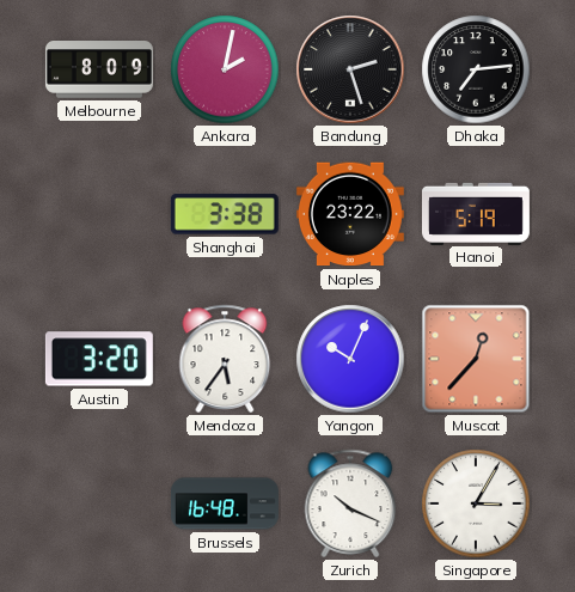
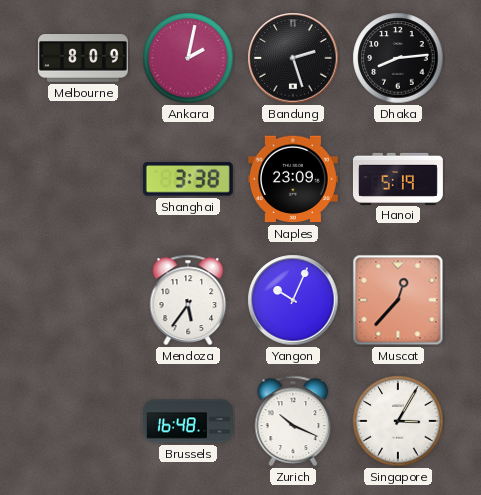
Dhaka: 7:14 -> 8:14
Naples: 23:22 -> 23:09
Austin: 3:20 -> none
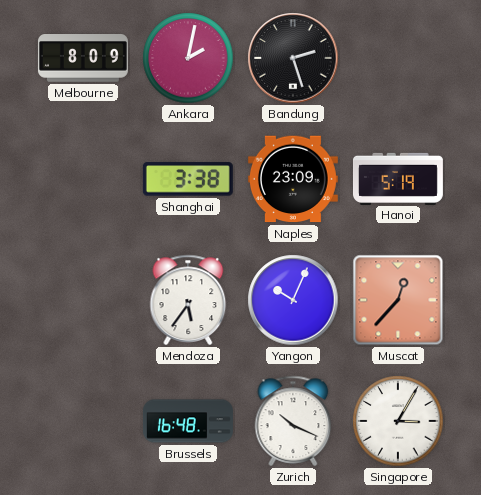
Dhaka: 8:14 -> none
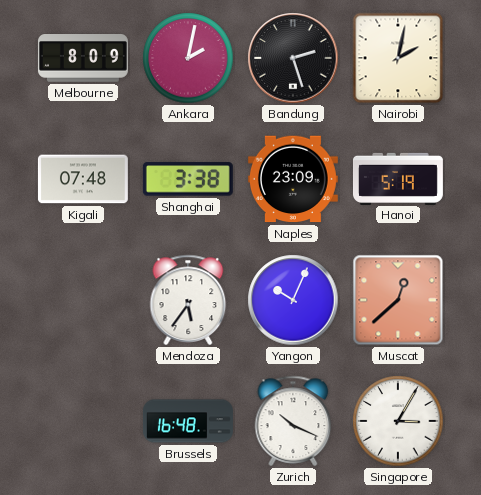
Nairobi: none -> 2:02
Kigali: none -> 07:48
Muscat: 12:37 -> 12:38
